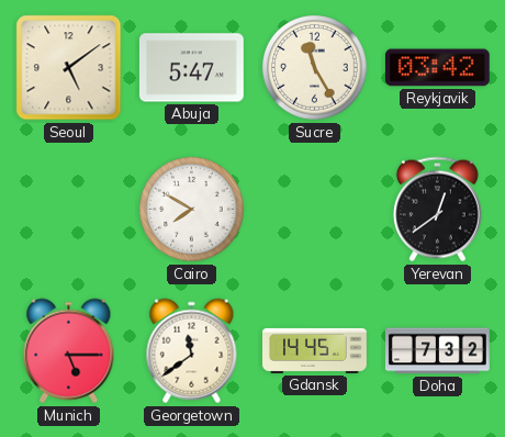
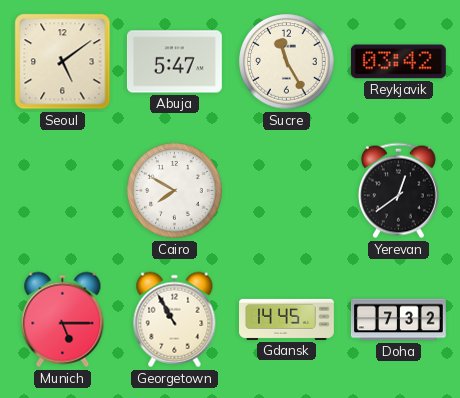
Georgetown: 11:39 -> 10:55
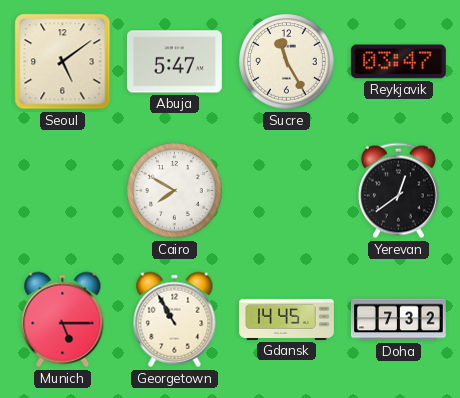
Reykjavik: 03:42 -> 03:47
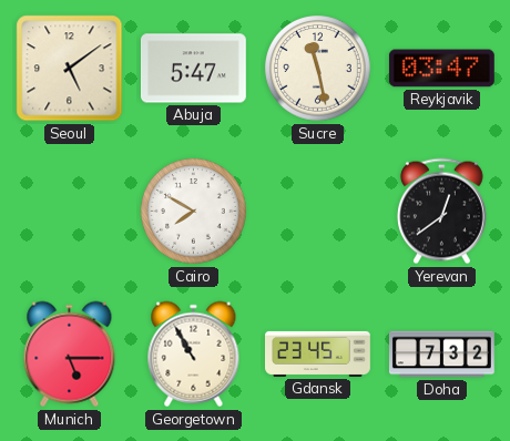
Sucre: 11:25 -> 11:28
Gdansk: 14:45 -> 23:45
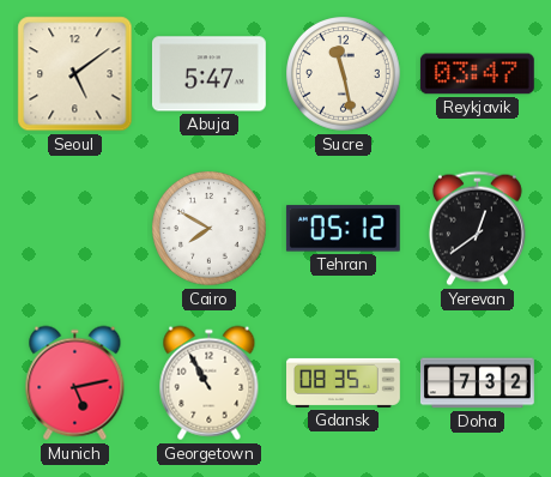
Tehran: none -> 05:12
Munich: 5:15 -> 5:13
Gdansk: 23:45 -> 08:35
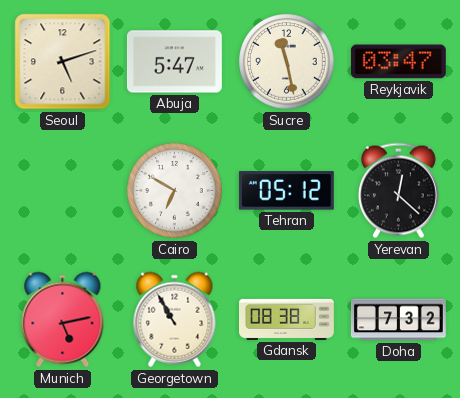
Seoul: 5:09 -> 5:12
Cairo: 7:50 -> 6:50
Yerevan: 12:39 -> 12:22
Gdansk: 08:35 -> 08:38
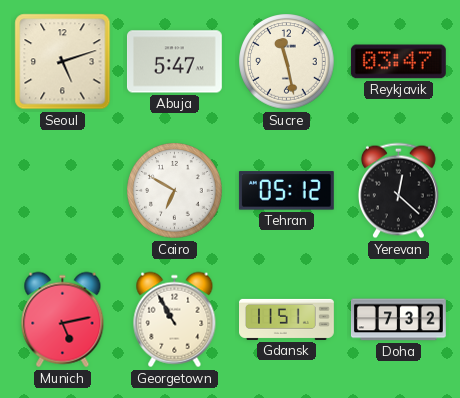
Gdansk: 08:38 -> 11:51
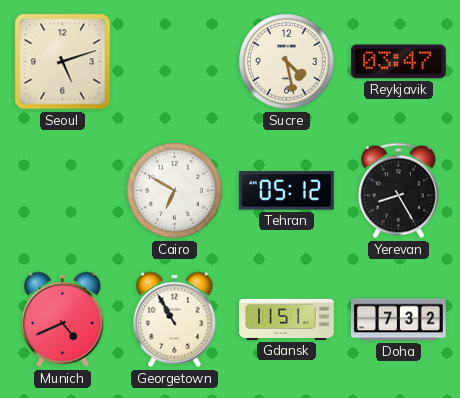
Abuja: 5:47 -> none
Sucre: 11:28 -> 4:28
Yerevan: 12:22 -> 8:25
Munich: 5:13 -> 4:41
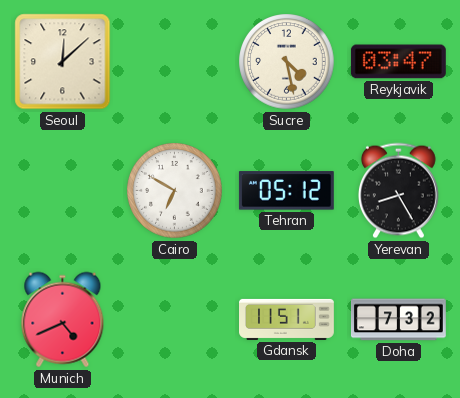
Seoul: 5:12 -> 12:08
Georgetown: 10:55 -> none
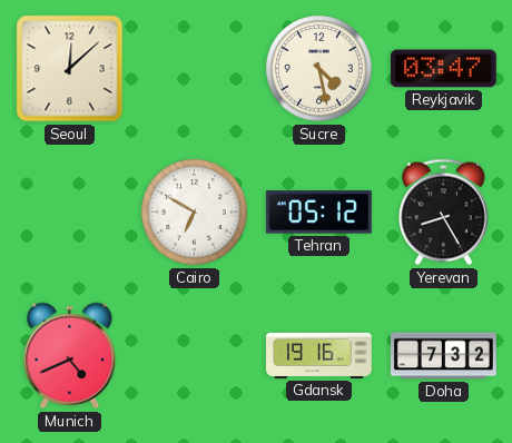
Gdansk: 11:51 -> 19:16
